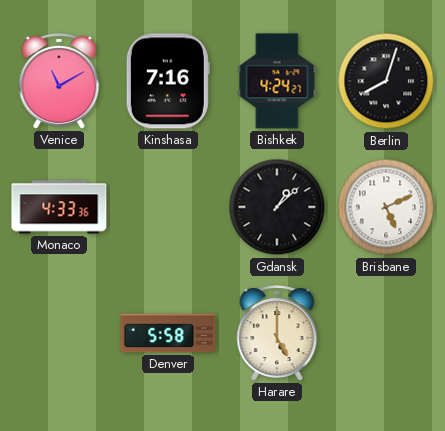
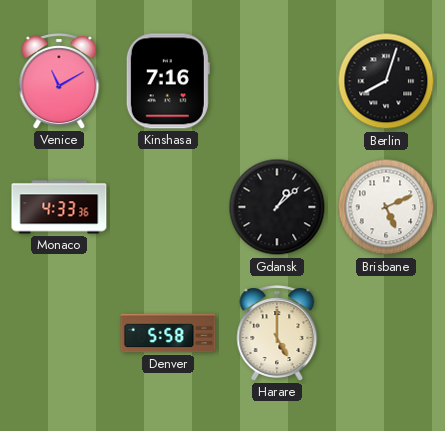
Bishkek: 4:24 -> none
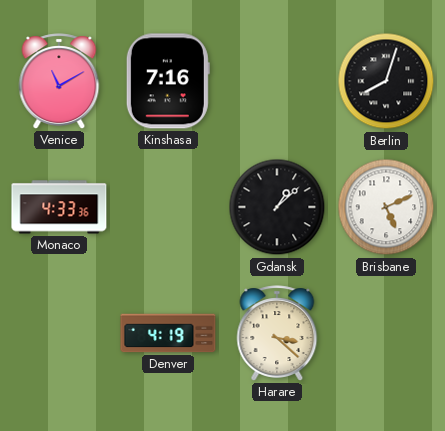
Denver: 5:58 -> 4:19
Harare: 5:00 -> 3:22
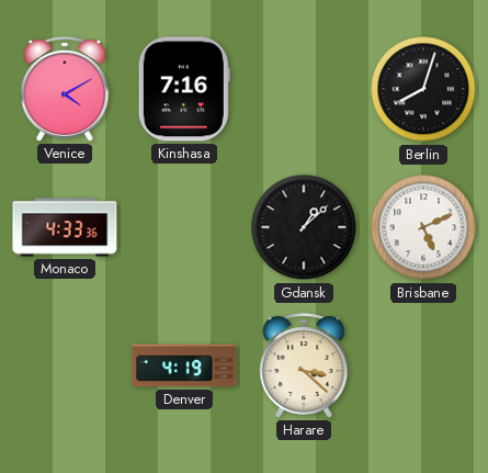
Venice: 11:10 -> 4:10
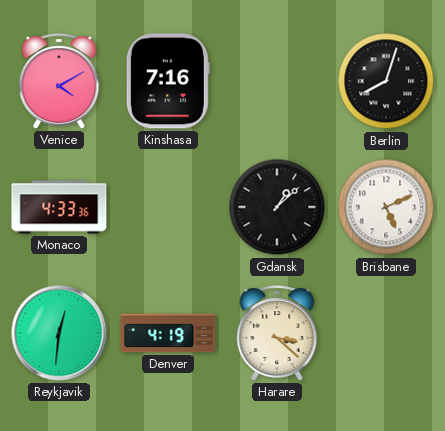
Reykjavik: none -> 12:31
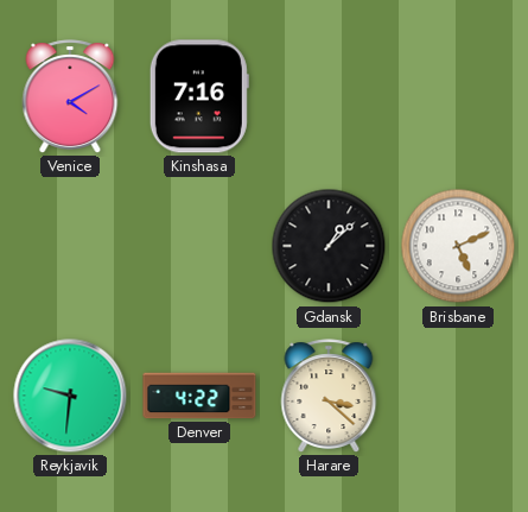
Berlin: 8:03 -> none
Monaco: 4:33 -> none
Reykjavik: 12:31 -> 9:31
Denver: 4:19 -> 4:22
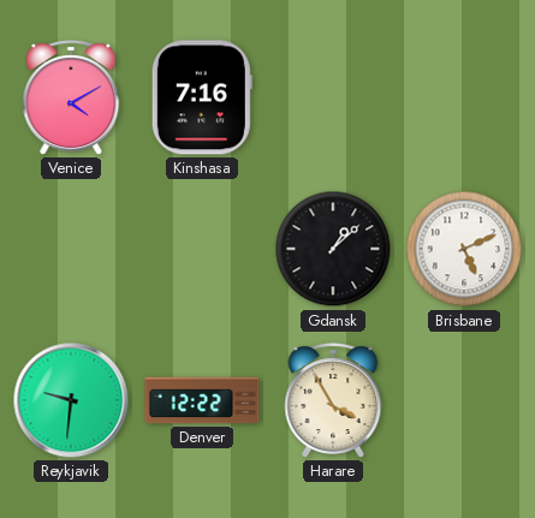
Denver: 4:22 -> 12:22
Harare: 3:22 -> 3:55
